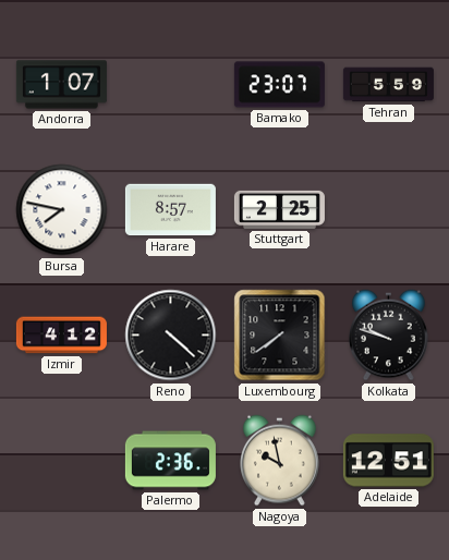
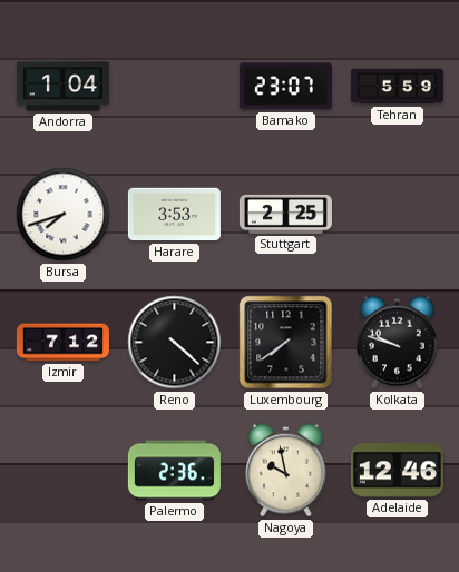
Andorra: 1:07 -> 1:04
Bursa: 7:47 -> 7:42
Harare: 8:57 -> 3:53
Izmir: 4:12 -> 7:12
Adelaide: 12:51 -> 12:46
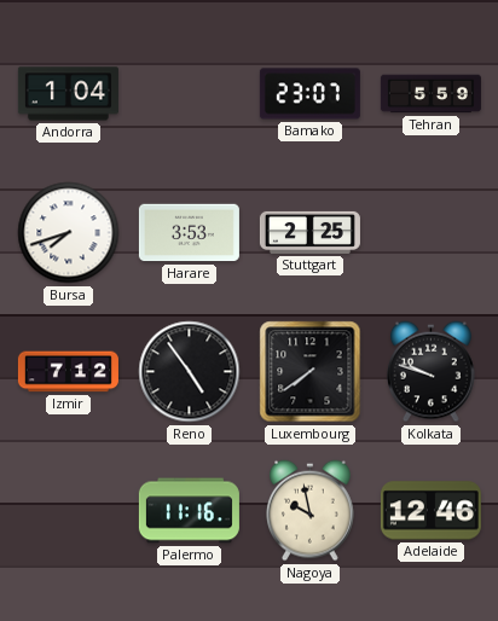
Reno: 4:22 -> 4:54
Palermo: 2:36 -> 11:16
